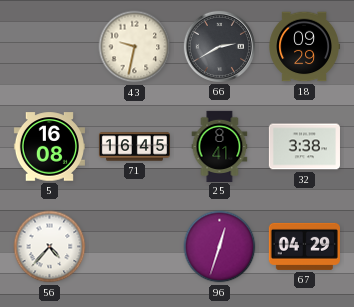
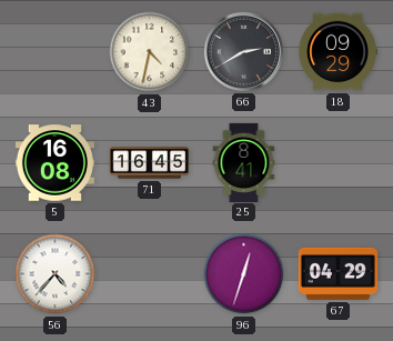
43: 9:32 -> 4:32
32: 3:38 -> none
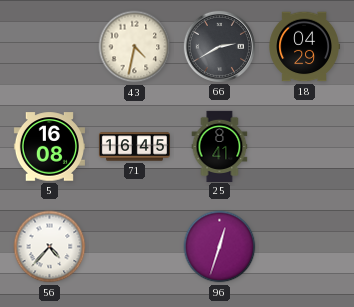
18: 09:29 -> 04:29
67: 04:29 -> none
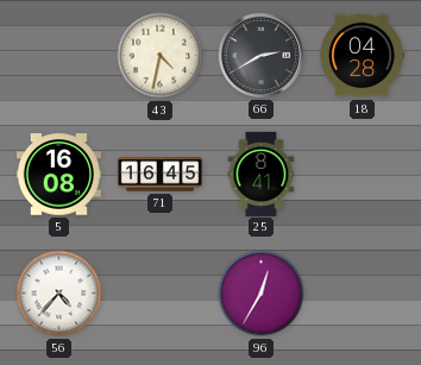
18: 04:29 -> 04:28
96: 12:33 -> 12:35
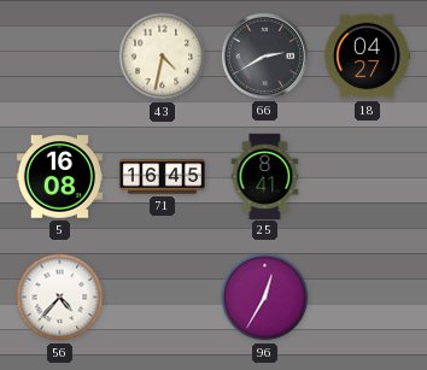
18: 04:28 -> 04:27
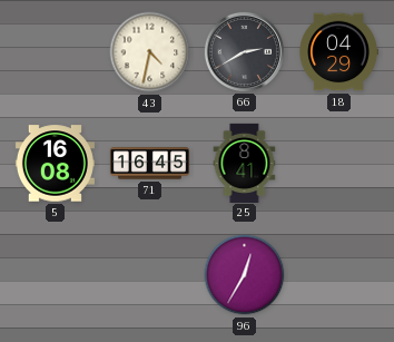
18: 04:27 -> 04:29
56: 4:37 -> none
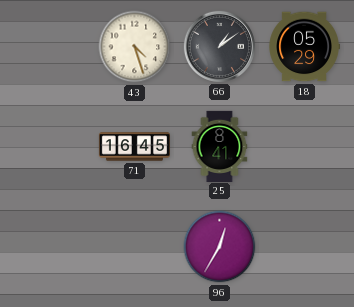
43: 4:32 -> 4:27
66: 2:40 -> 1:09
18: 04:29 -> 05:29
5: 16:08 -> none
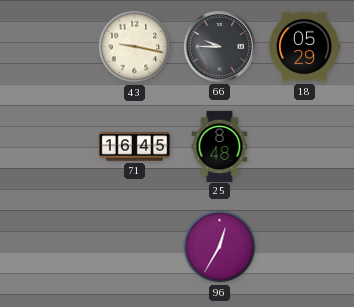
43: 4:27 -> 9:17
66: 1:09 -> 9:45
25: 8:41 -> 8:48
